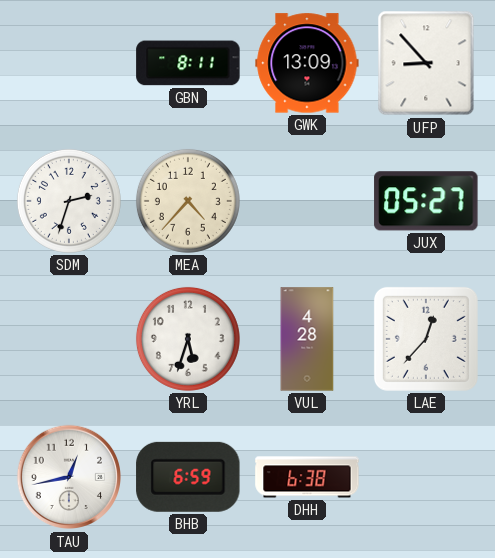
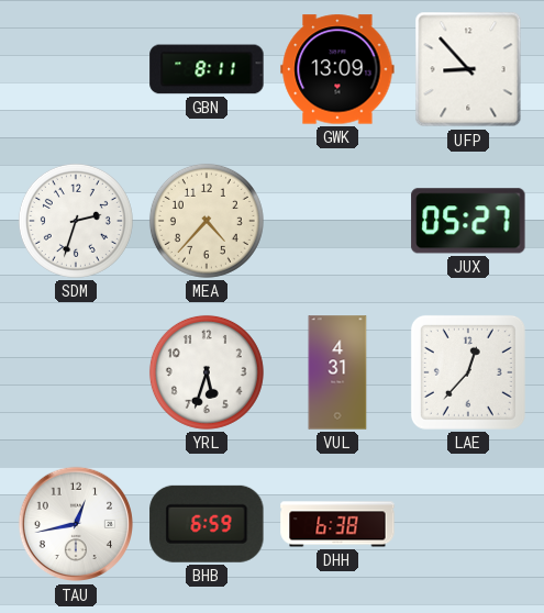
VUL: 4:28 -> 4:31
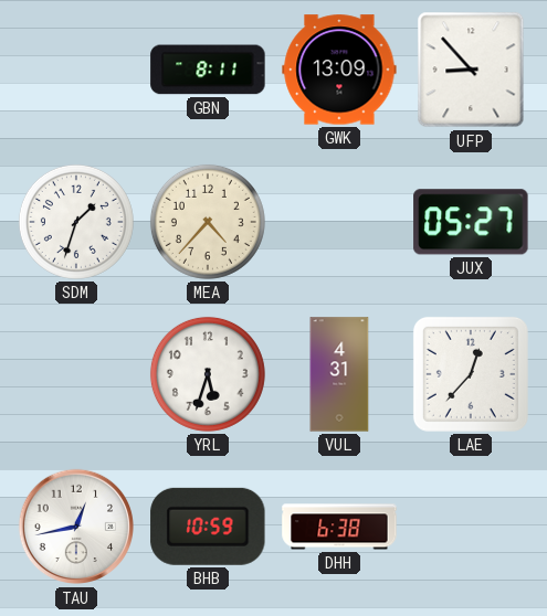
SDM: 2:33 -> 1:33
BHB: 6:59 -> 10:59
